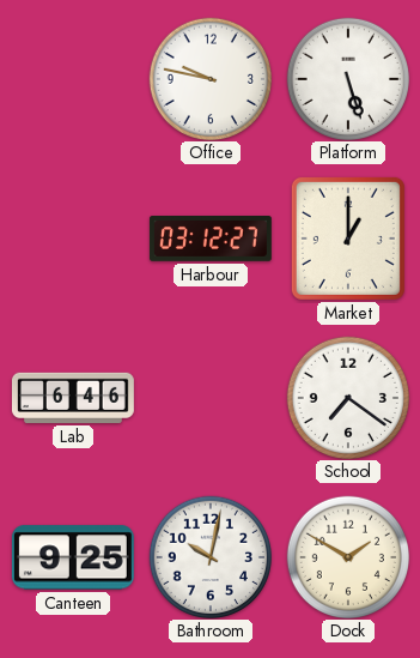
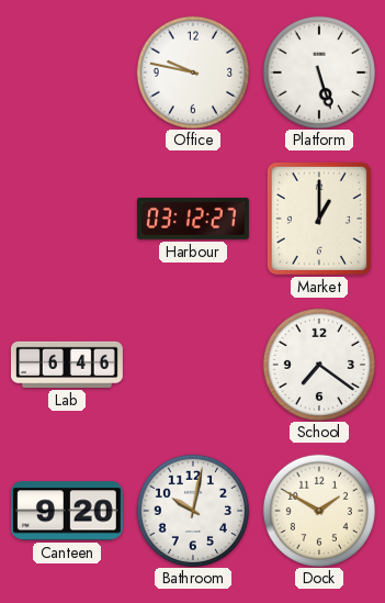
Canteen: 9:25 -> 9:20
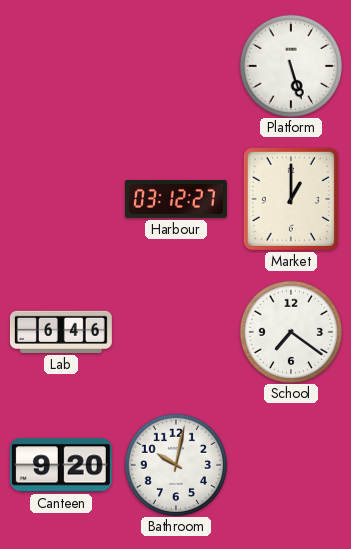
Office: 9:47 -> none
Dock: 1:50 -> none
